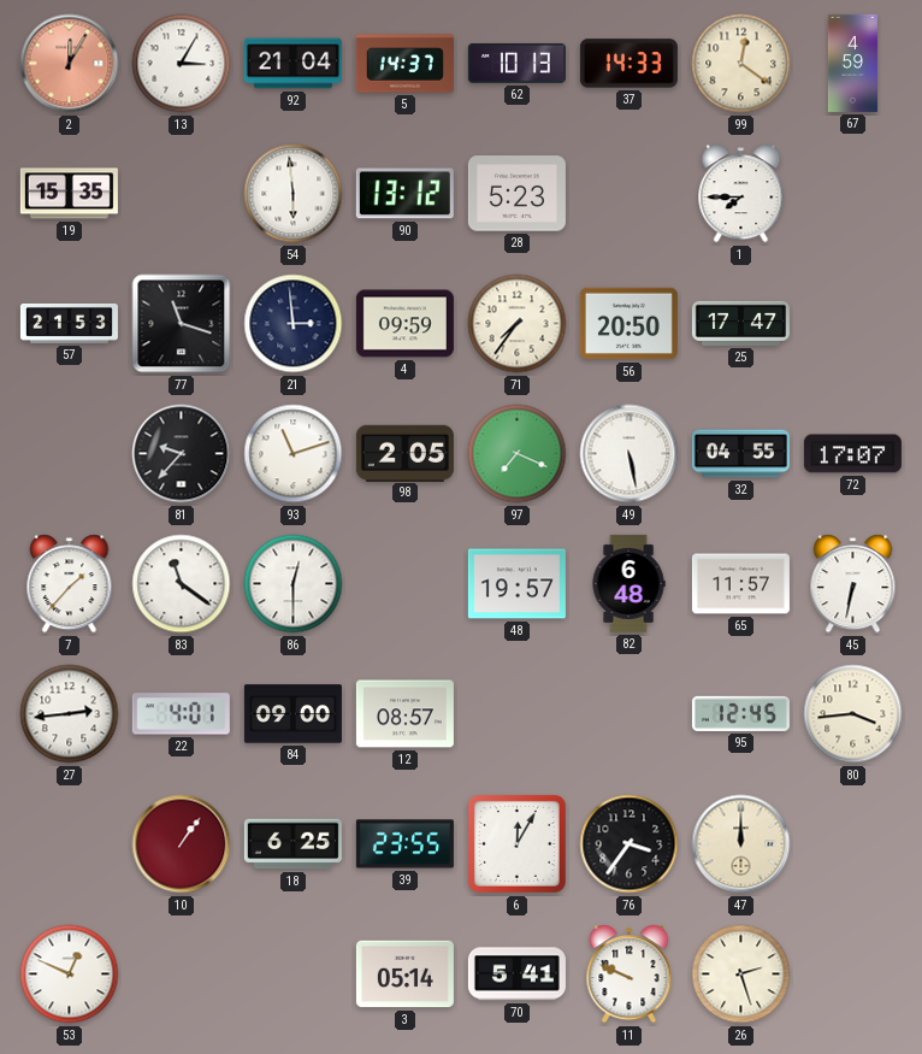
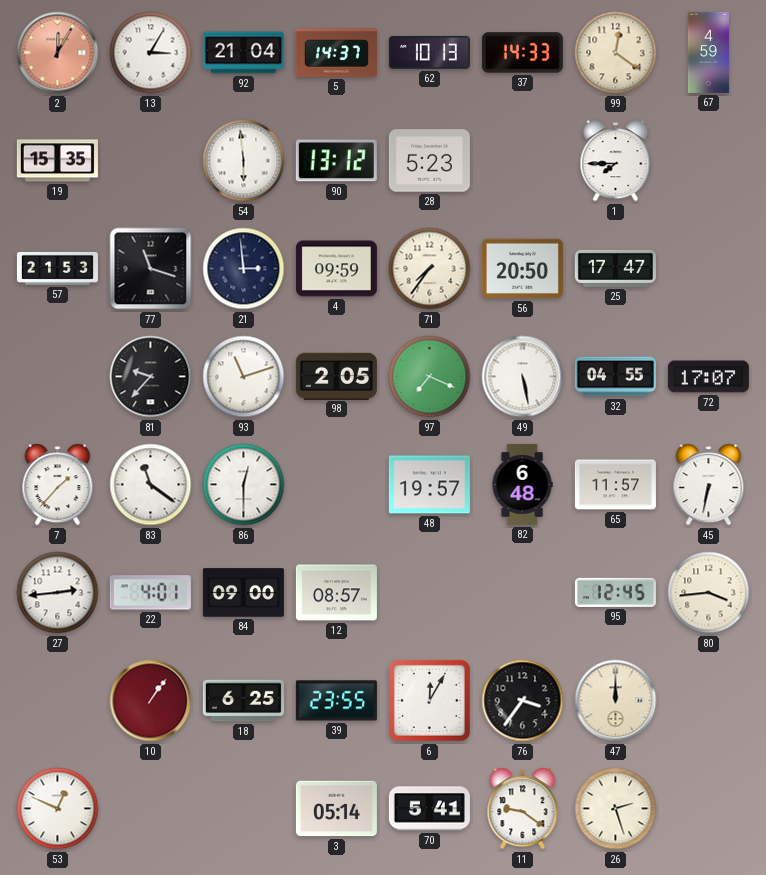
11: 9:49 -> 9:21
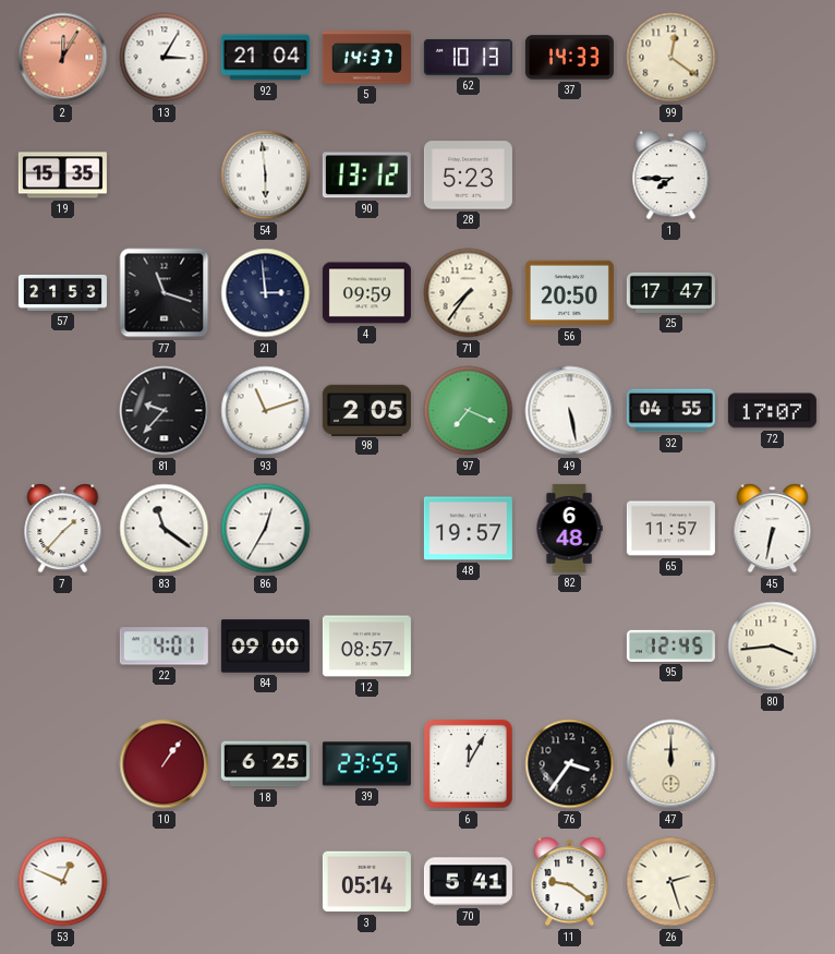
67: 4:59 -> none
86: 12:30 -> 12:35
27: 2:44 -> none
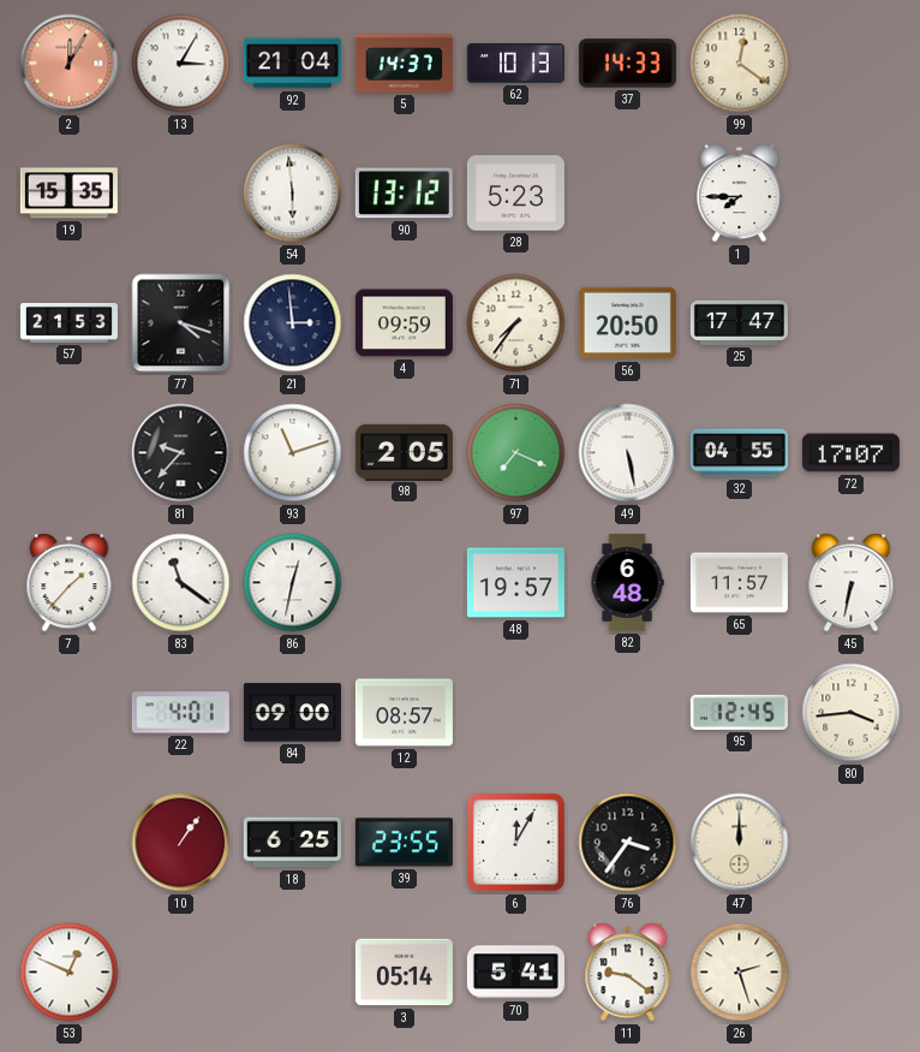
77: 11:18 -> 4:18
86: 12:35 -> 12:32
